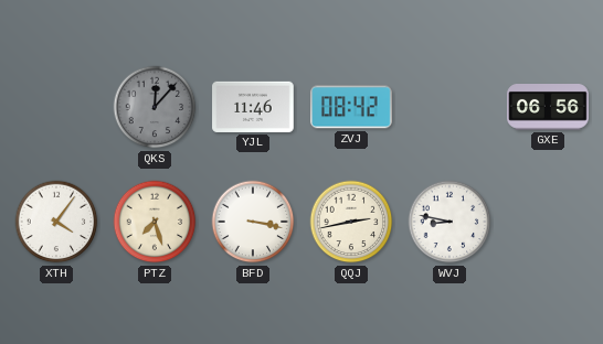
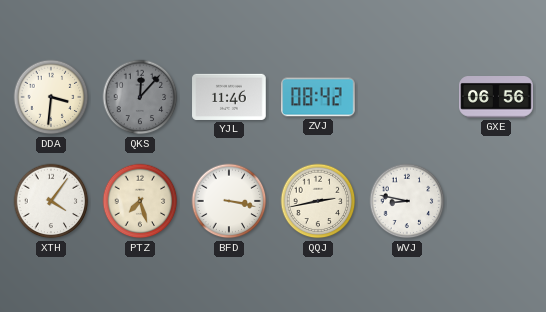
DDA: none -> 3:31
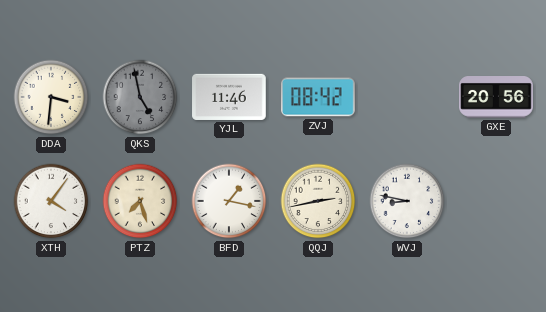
QKS: 12:07 -> 4:58
GXE: 06:56 -> 20:56
BFD: 3:17 -> 1:17
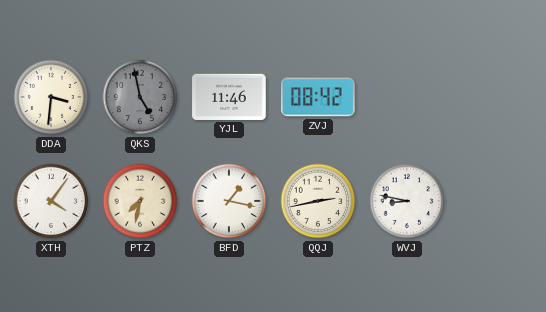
GXE: 20:56 -> none
PTZ: 7:27 -> 7:32
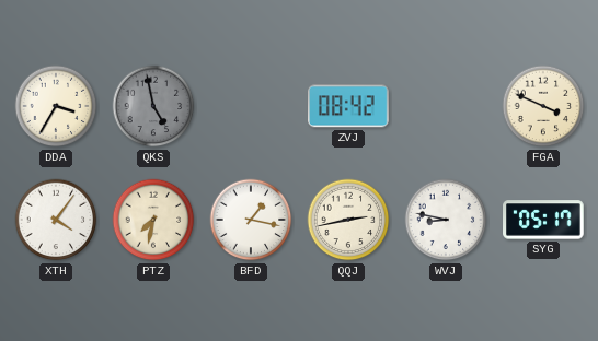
DDA: 3:31 -> 3:35
YJL: 11:46 -> none
FGA: none -> 3:49
SYG: none -> 05:17
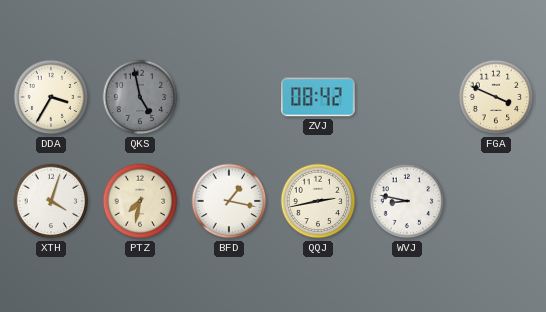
XTH: 4:06 -> 4:03
SYG: 05:17 -> none
